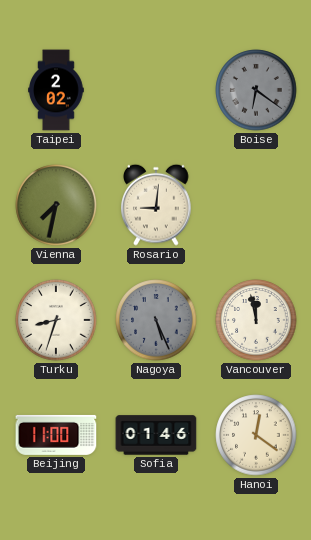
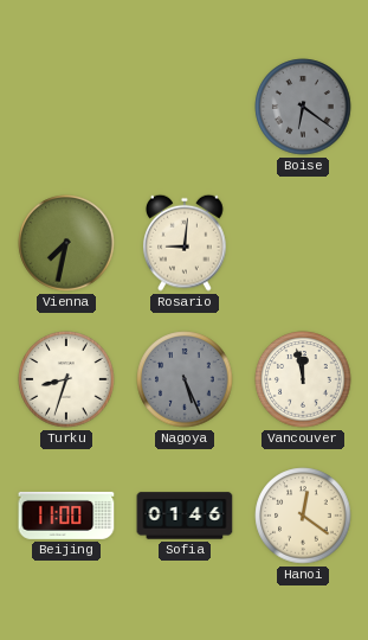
Taipei: 2:02 -> none
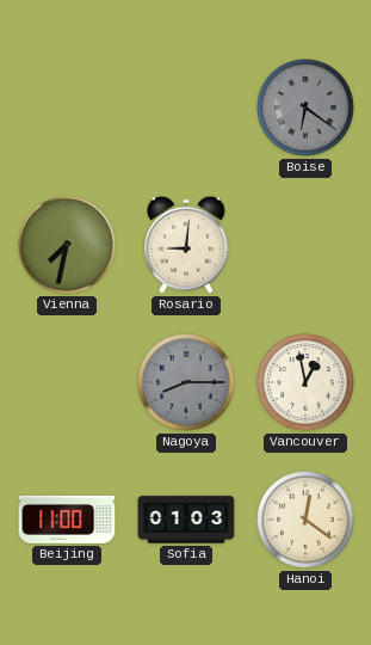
Turku: 8:33 -> none
Nagoya: 5:26 -> 8:15
Vancouver: 11:58 -> 12:58
Sofia: 01:46 -> 01:03
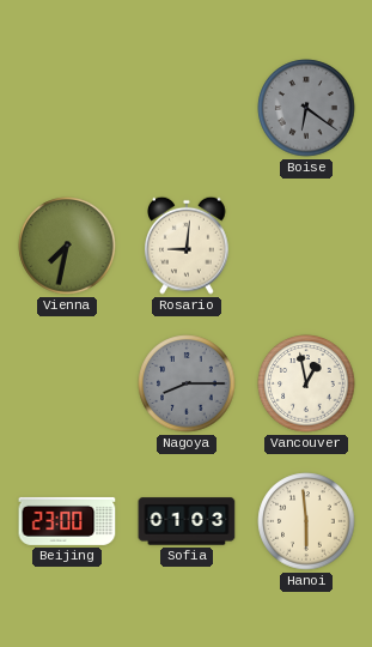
Beijing: 11:00 -> 23:00
Hanoi: 12:21 -> 5:59
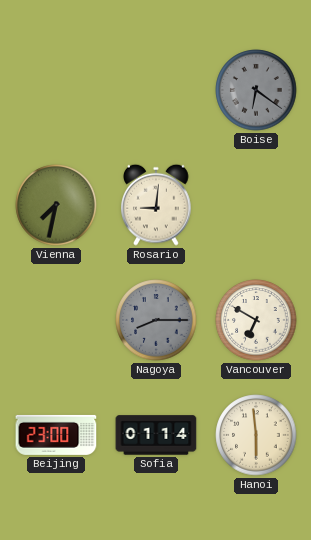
Vancouver: 12:58 -> 6:50
Sofia: 01:03 -> 01:14
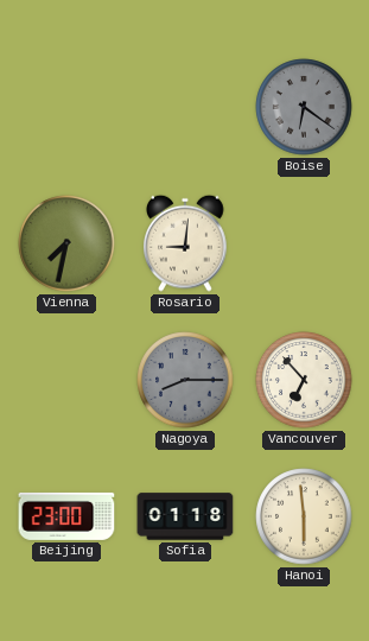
Vancouver: 6:50 -> 6:53
Sofia: 01:14 -> 01:18
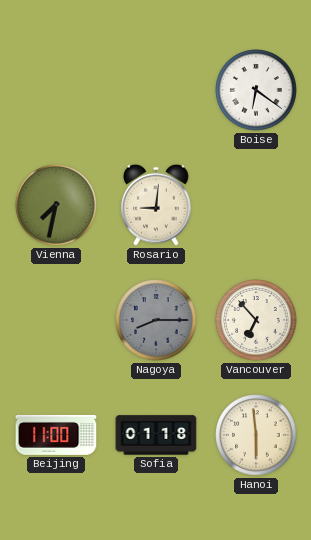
Boise dial: grey -> white
Beijing: 23:00 -> 11:00
